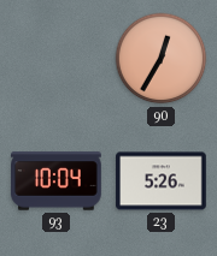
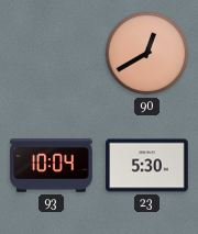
90: 12:35 -> 12:40
23: 5:26 -> 5:30
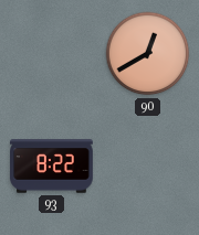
93: 10:04 -> 8:22
23: 5:30 -> none
